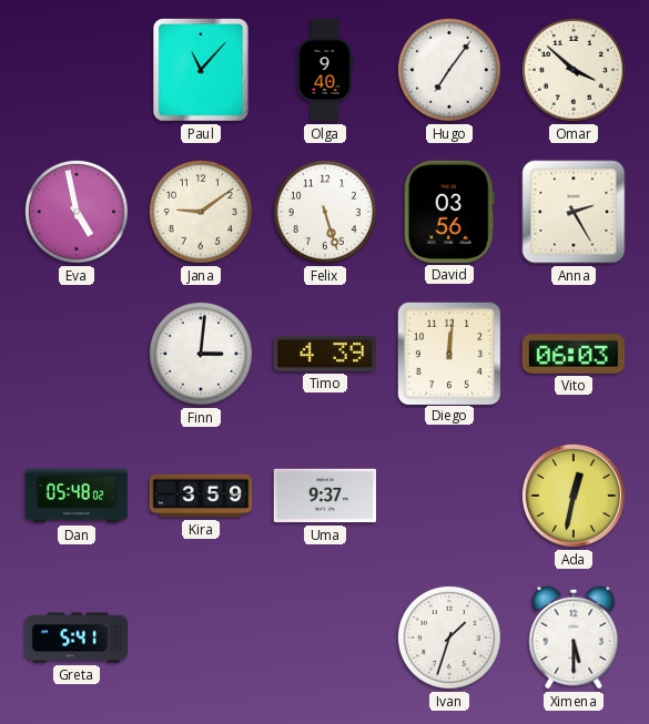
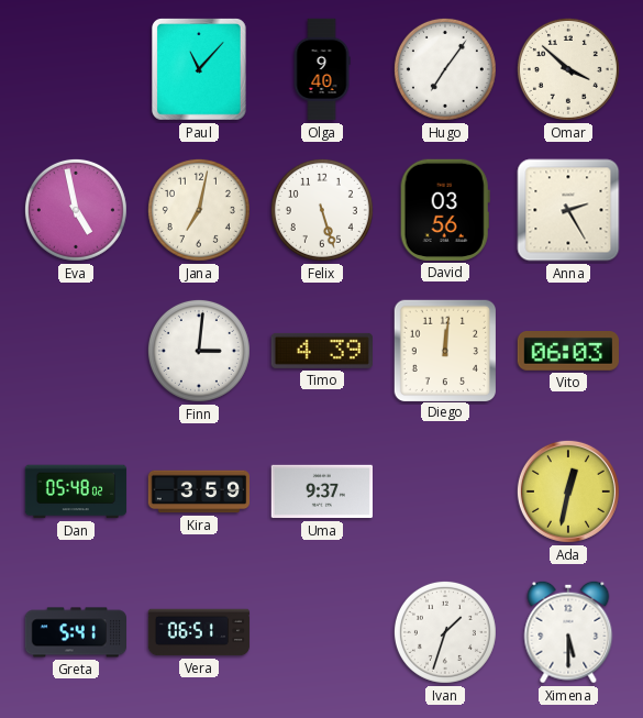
Jana: 9:09 -> 7:02
Vera: none -> 06:51
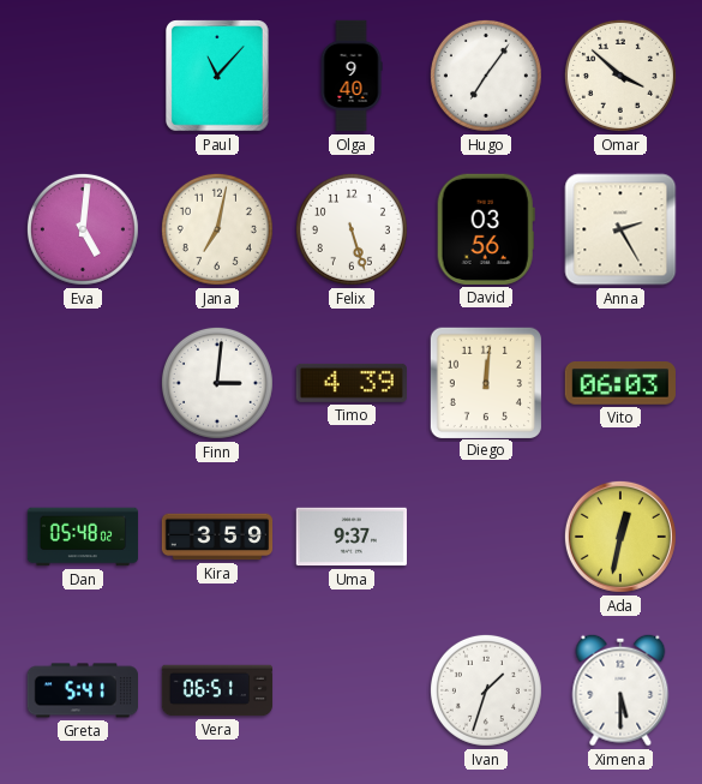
Eva: 4:58 -> 5:01
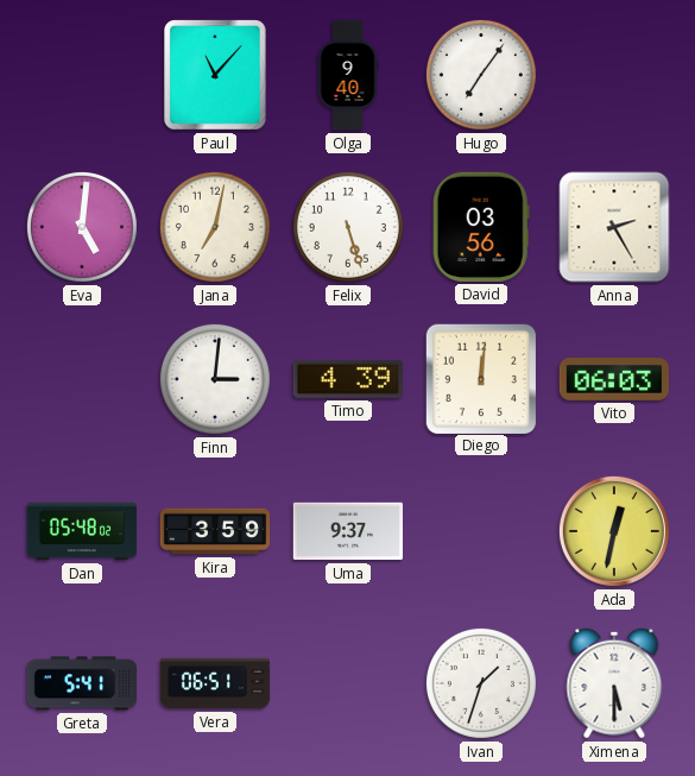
Omar: 3:52 -> none
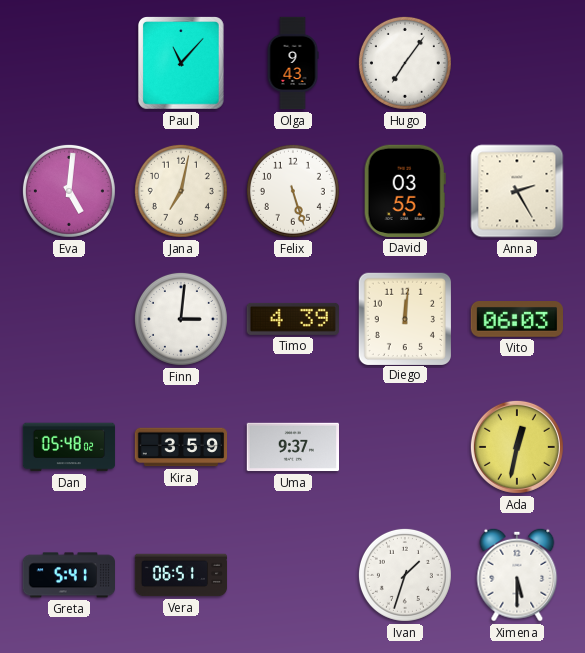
Olga: 9:40 -> 9:43
David: 03:56 -> 03:55
